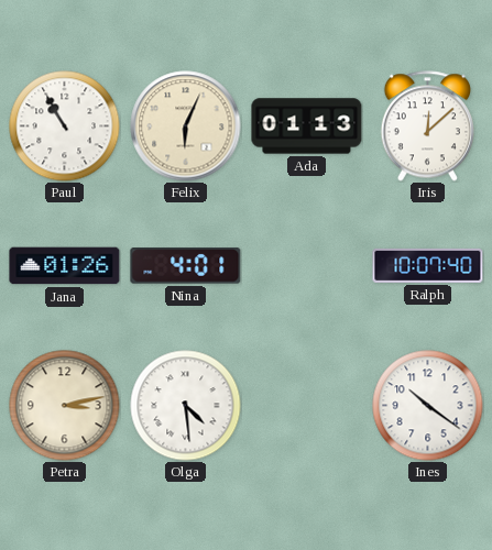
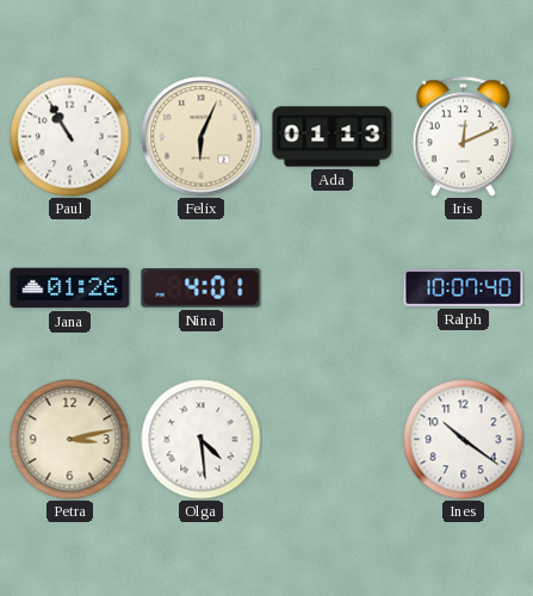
Iris: 12:08 -> 12:11
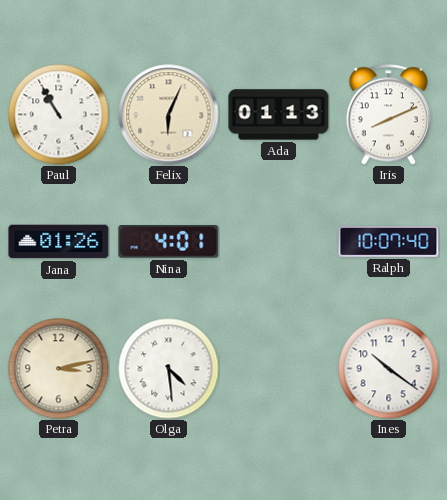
Iris: 12:11 -> 8:11
